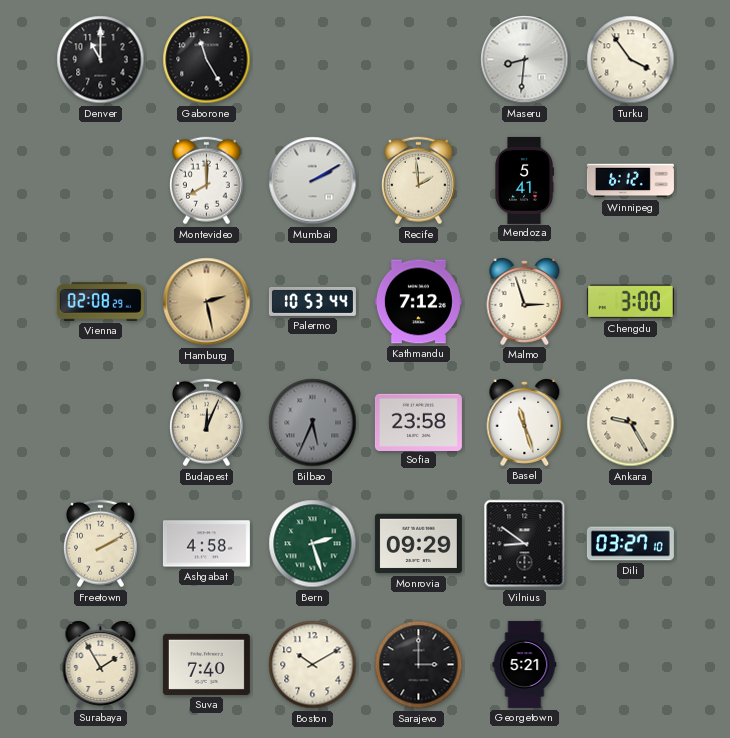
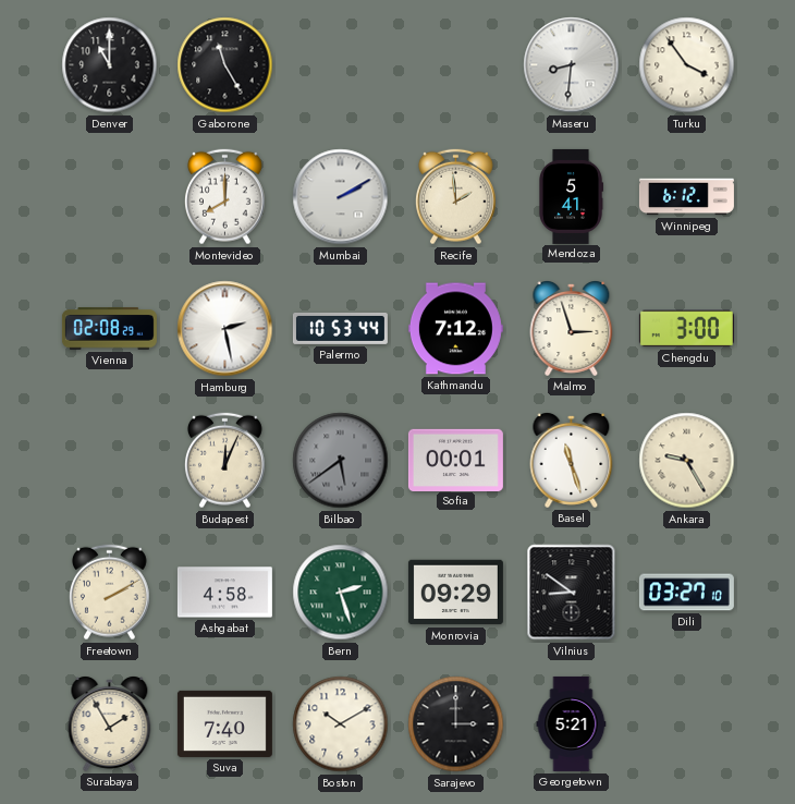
Hamburg dial: champagne -> white
Bilbao: 5:34 -> 5:39
Sofia: 23:58 -> 00:01
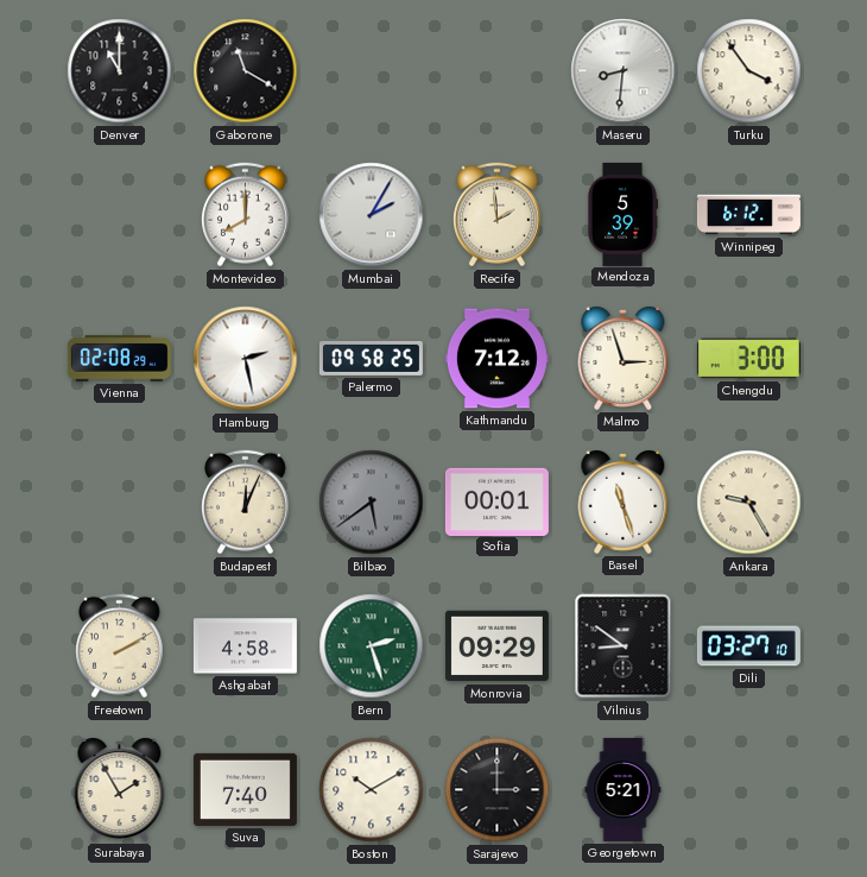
Gaborone: 11:25 -> 11:20
Mumbai: 2:10 -> 2:05
Mendoza: 5:41 -> 5:39
Palermo: 10:53 -> 09:58
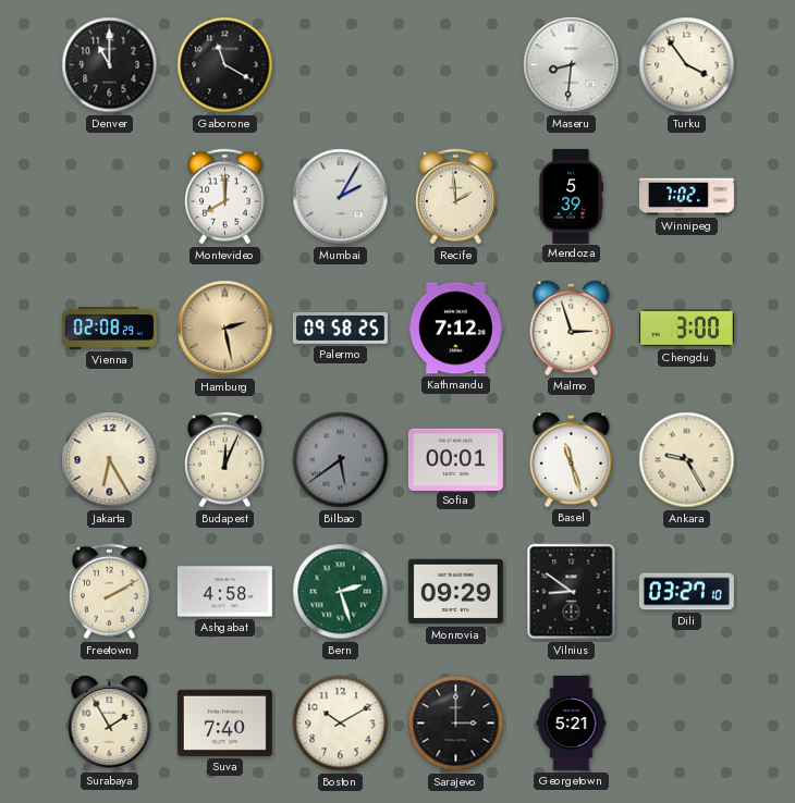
Winnipeg: 6:12 -> 7:02
Hamburg dial: white -> champagne
Jakarta: none -> 6:25
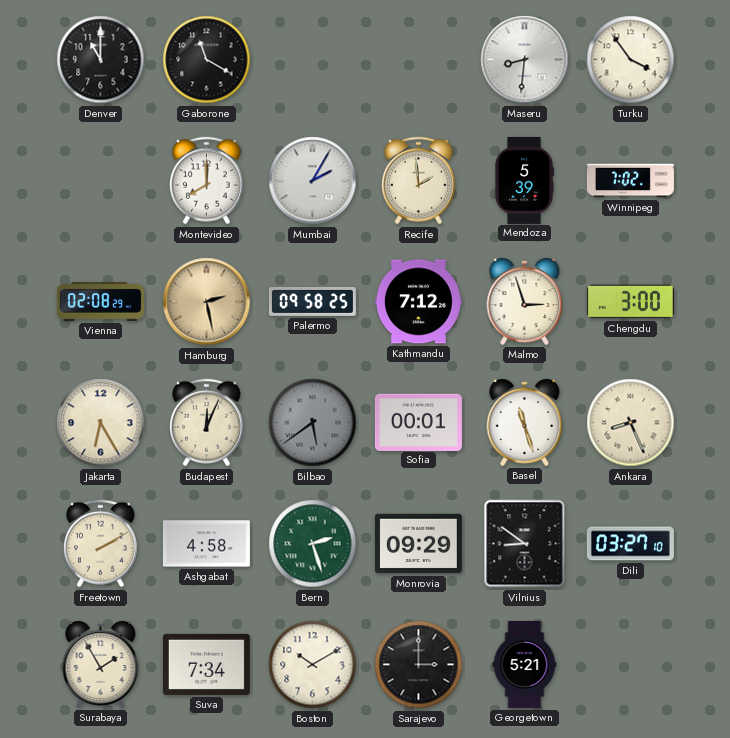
Ankara: 9:25 -> 8:26
Suva: 7:40 -> 7:34
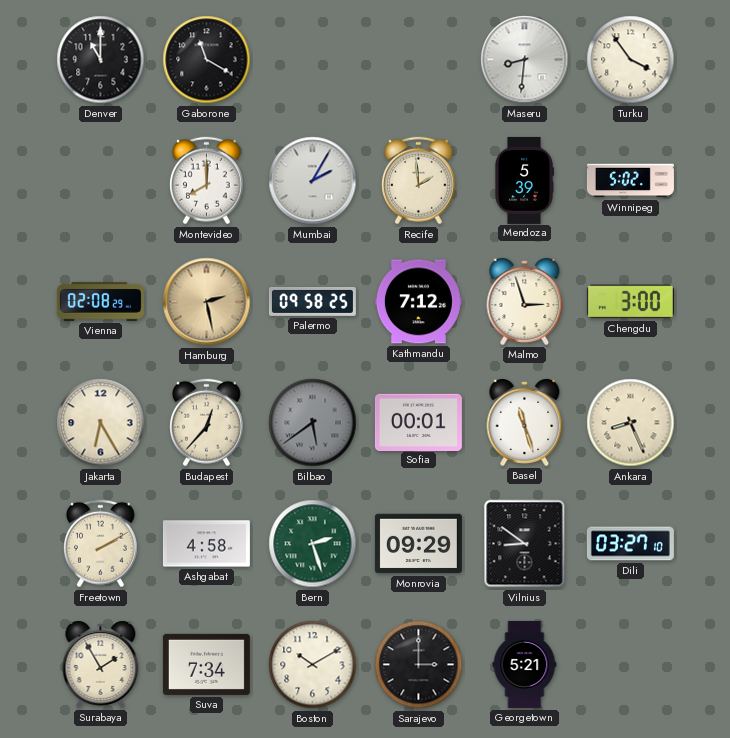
Winnipeg: 7:02 -> 5:02
Budapest: 12:04 -> 12:37
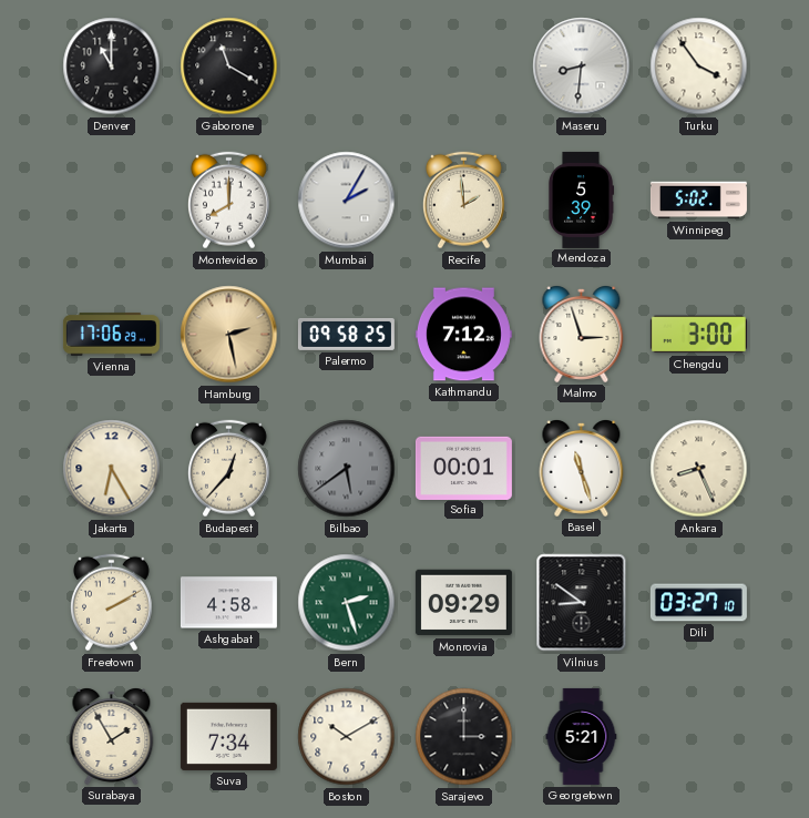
Vienna: 02:08 -> 17:06
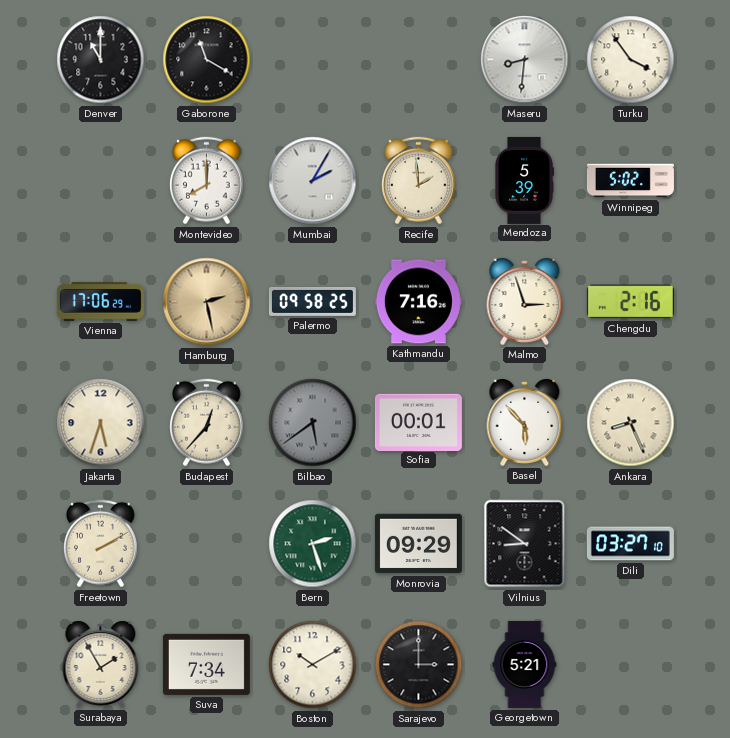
Kathmandu: 7:12 -> 7:16
Chengdu: 3:00 -> 2:16
Jakarta: 6:25 -> 5:33
Basel: 11:27 -> 5:53
Ashgabat: 4:58 -> none
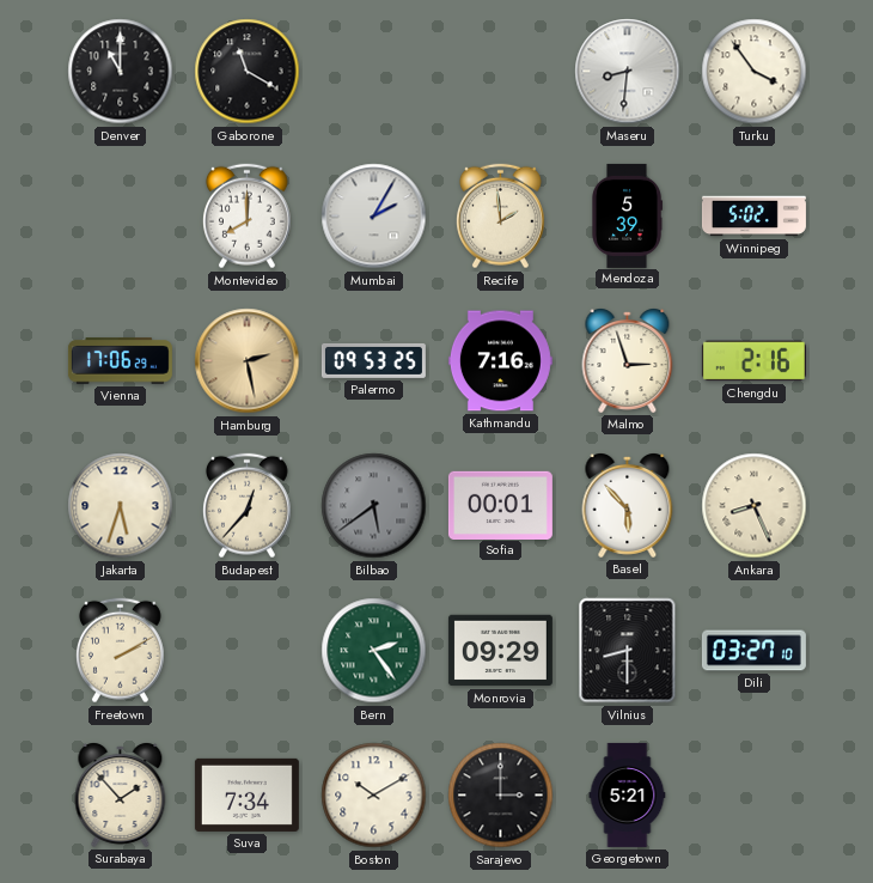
Palermo: 09:58 -> 09:53
Bern: 2:27 -> 2:24
Vilnius: 8:51 -> 8:30
Surabaya: 1:55 -> 1:53
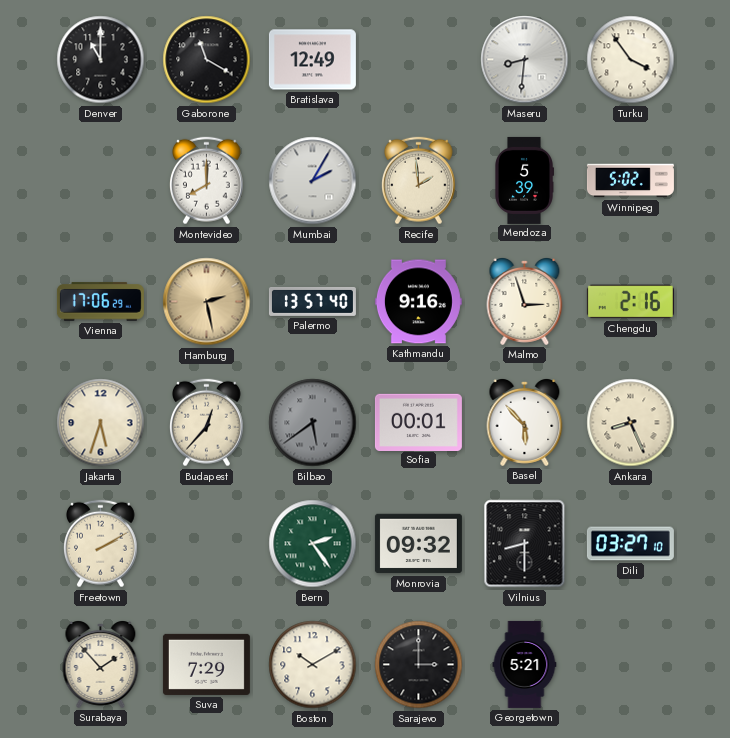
Bratislava: none -> 12:49
Palermo: 09:53 -> 13:57
Kathmandu: 7:16 -> 9:16
Monrovia: 09:29 -> 09:32
Suva: 7:34 -> 7:29
